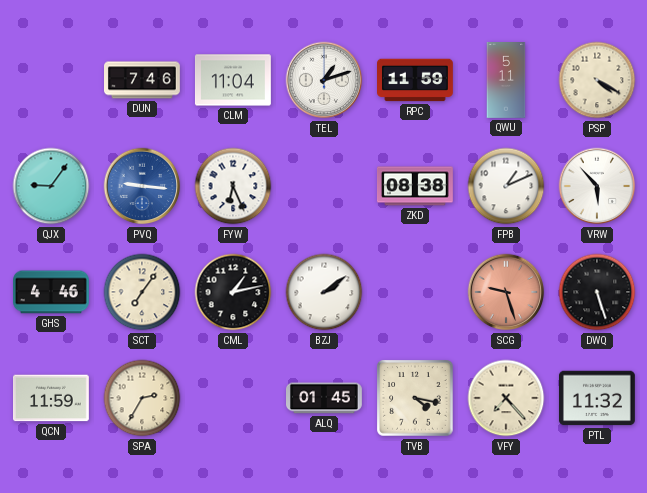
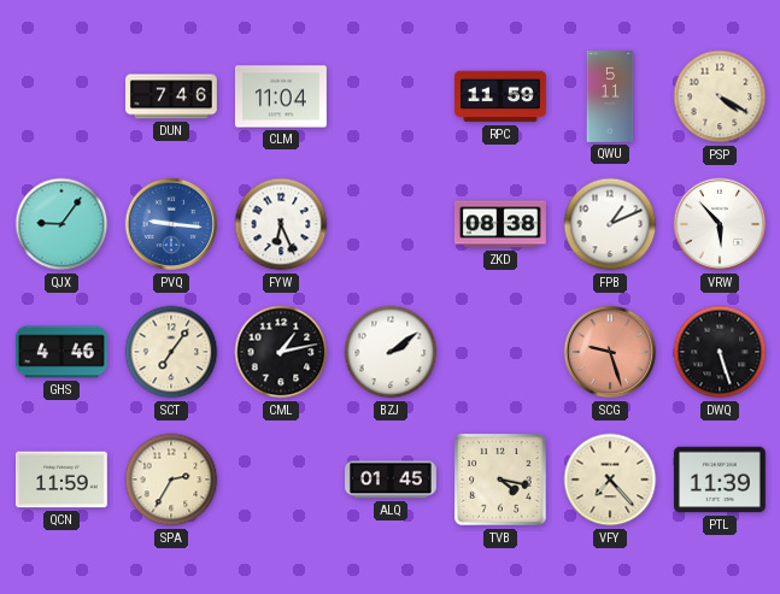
TEL: 1:12 -> none
PTL: 11:32 -> 11:39
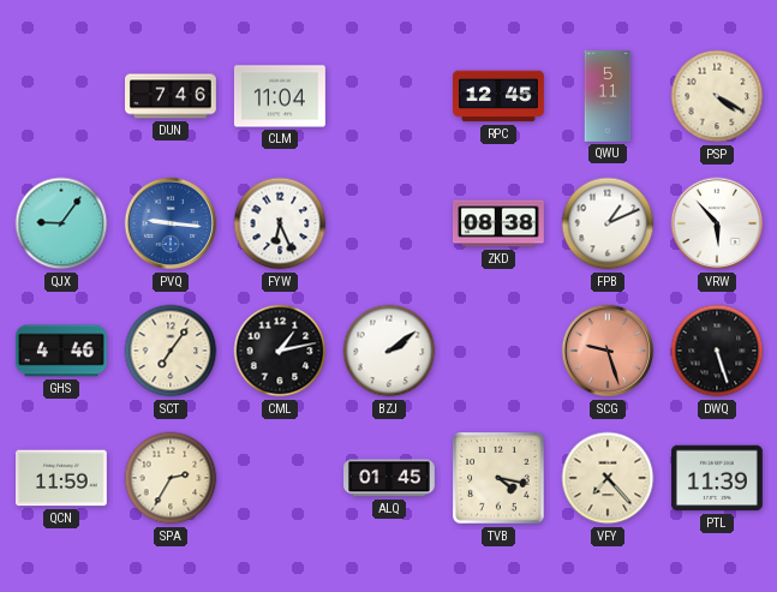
RPC: 11:59 -> 12:45
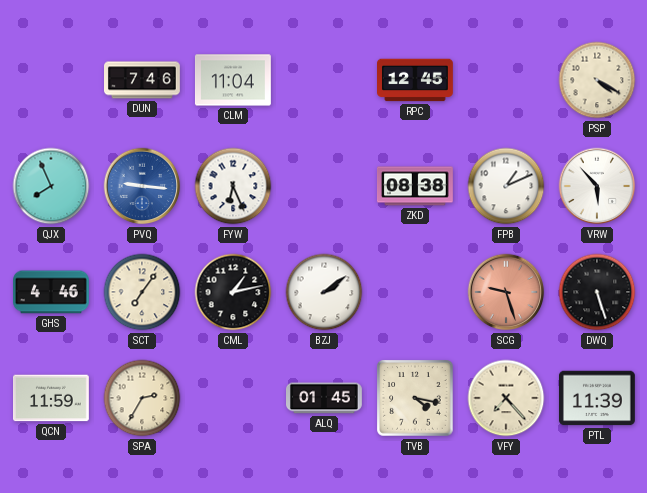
QWU: 5:11 -> none
QJX: 9:06 -> 7:56
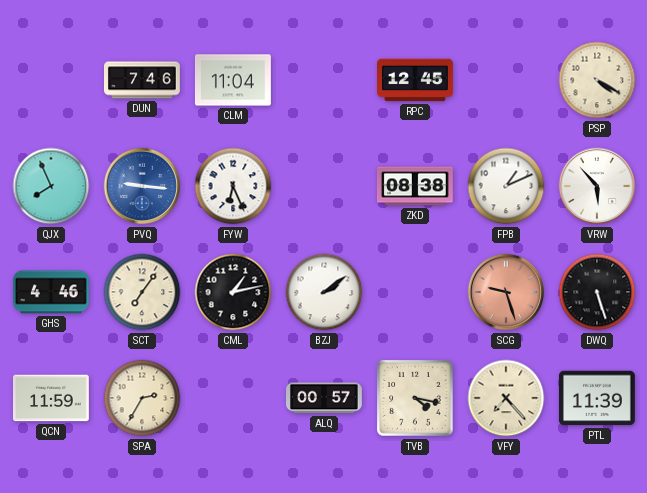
ALQ: 01:45 -> 00:57
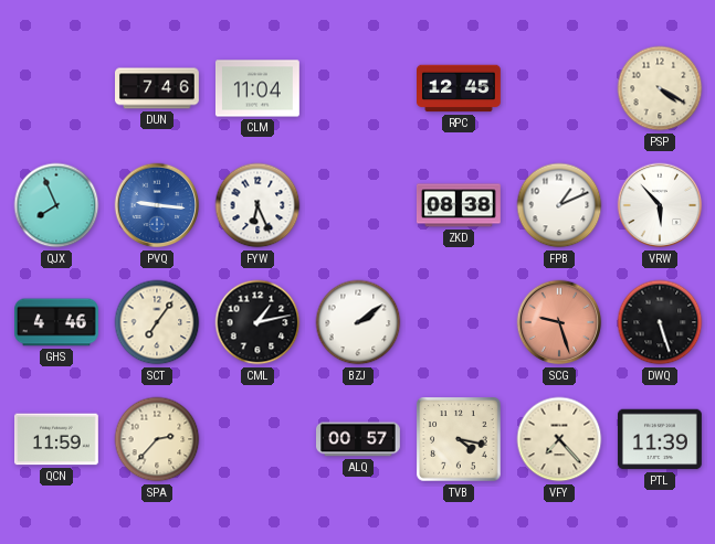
SPA: 2:35 -> 2:37
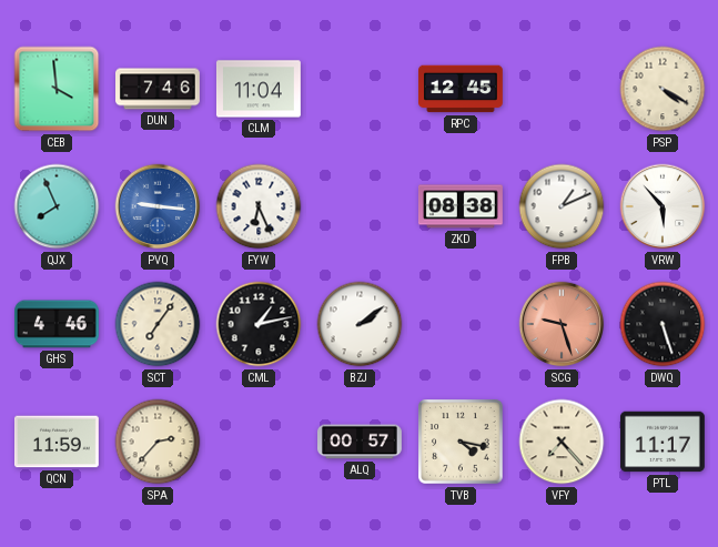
CEB: none -> 3:59
PTL: 11:39 -> 11:17
